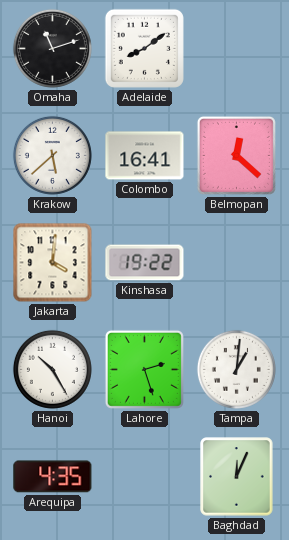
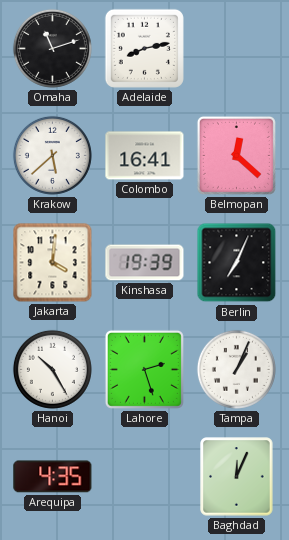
Adelaide: 8:09 -> 8:13
Kinshasa: 19:22 -> 19:39
Berlin: none -> 7:04
Tampa: 1:01 -> 1:04
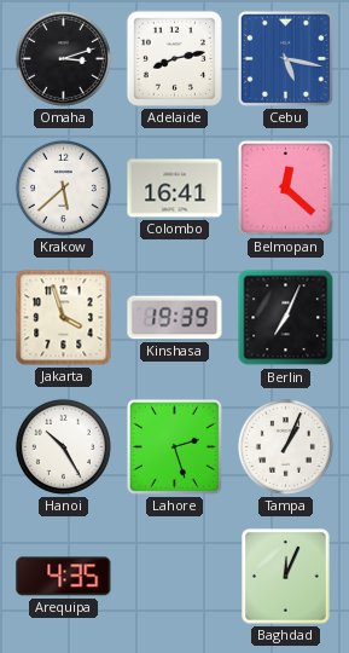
Omaha: 11:12 -> 3:12
Cebu: none -> 5:17
Jakarta: 4:01 -> 3:57
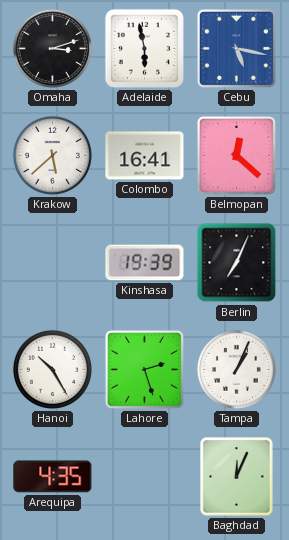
Adelaide: 8:13 -> 5:58
Jakarta: 3:57 -> none
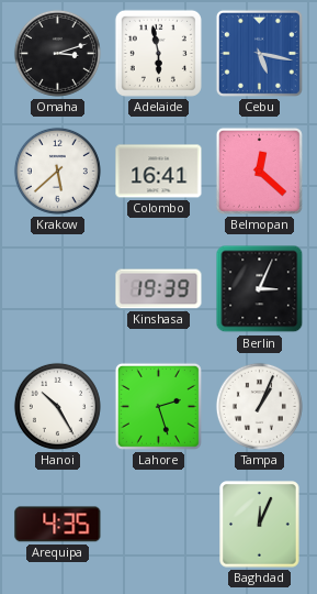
Berlin: 7:04 -> 3:04
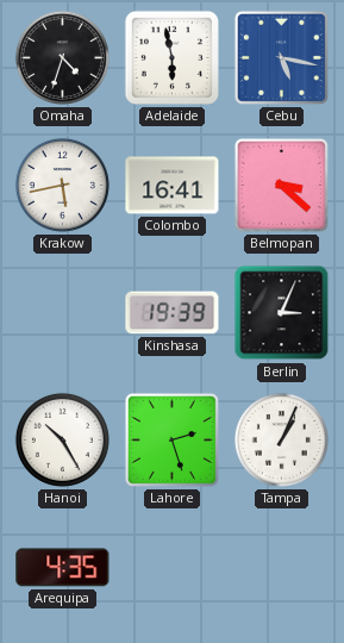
Omaha: 3:12 -> 4:33
Krakow: 5:38 -> 5:43
Belmopan: 12:22 -> 3:22
Baghdad: 12:04 -> none
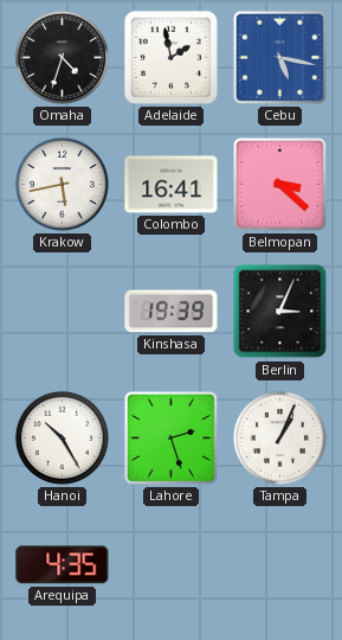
Adelaide: 5:58 -> 1:58
